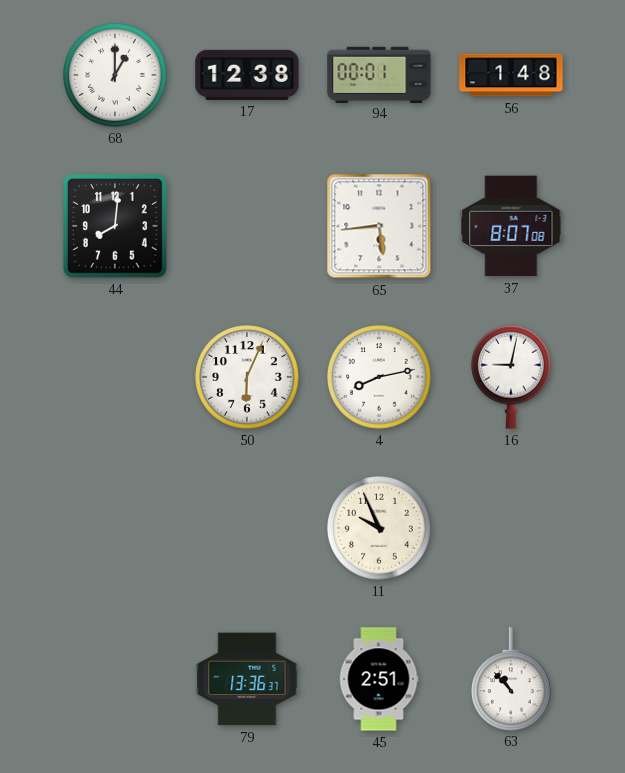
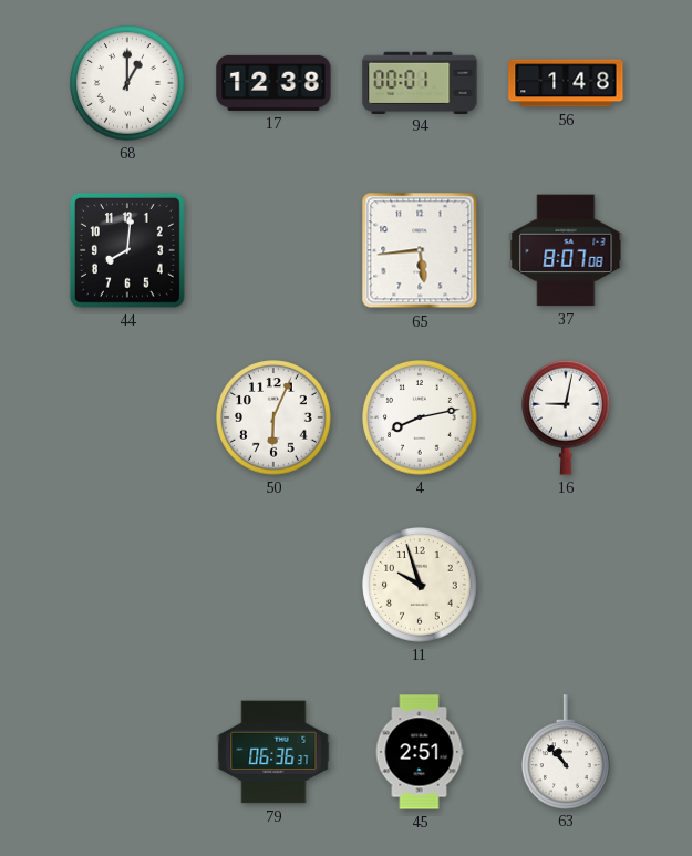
11: 9:56 -> 9:57
79: 13:36 -> 06:36
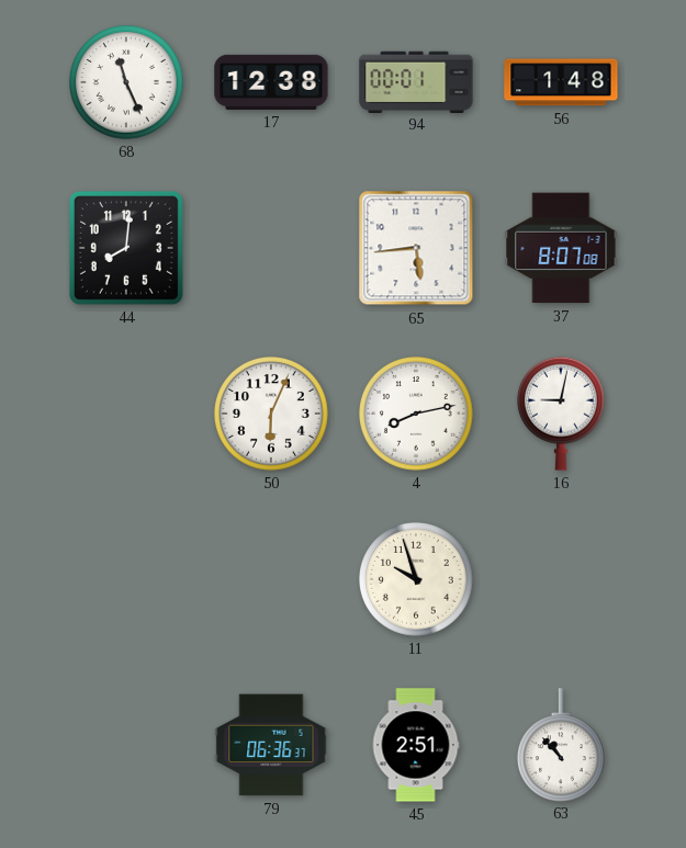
68: 1:00 -> 11:26
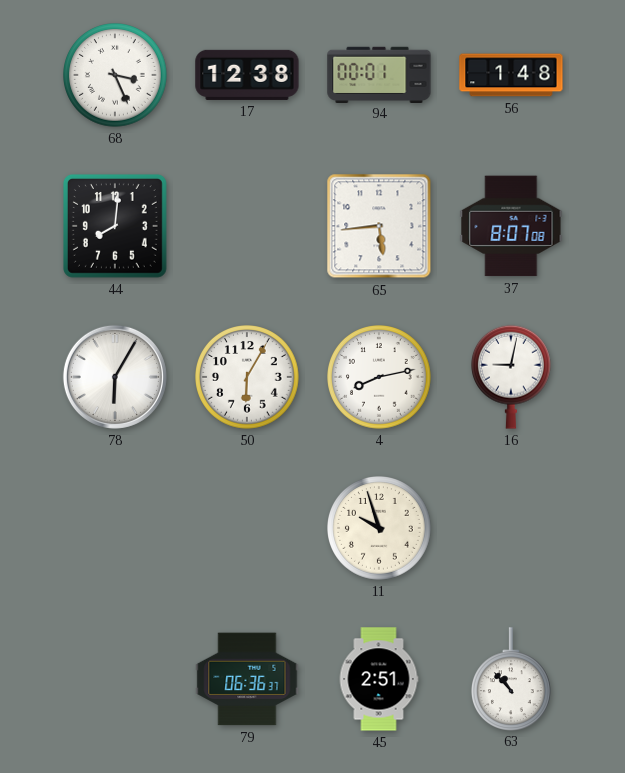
68: 11:26 -> 3:26
78: none -> 6:05
50: 6:04 -> 6:05
